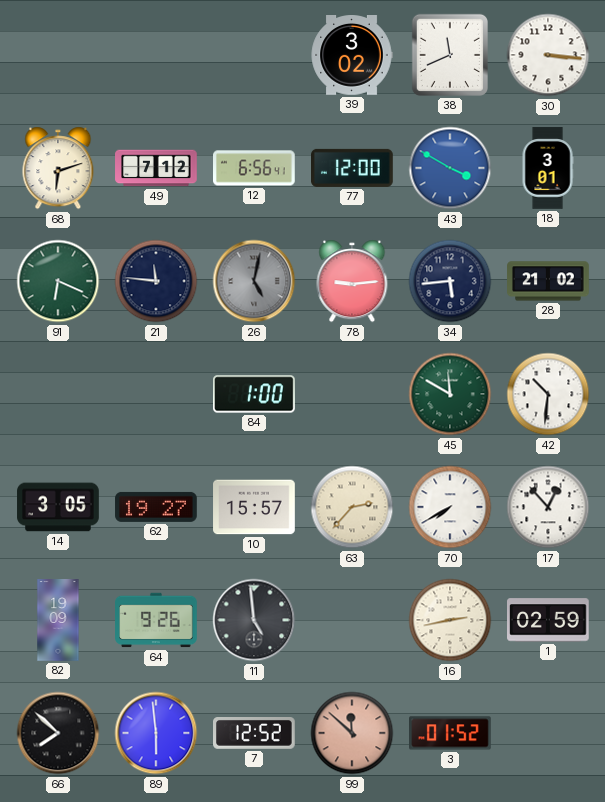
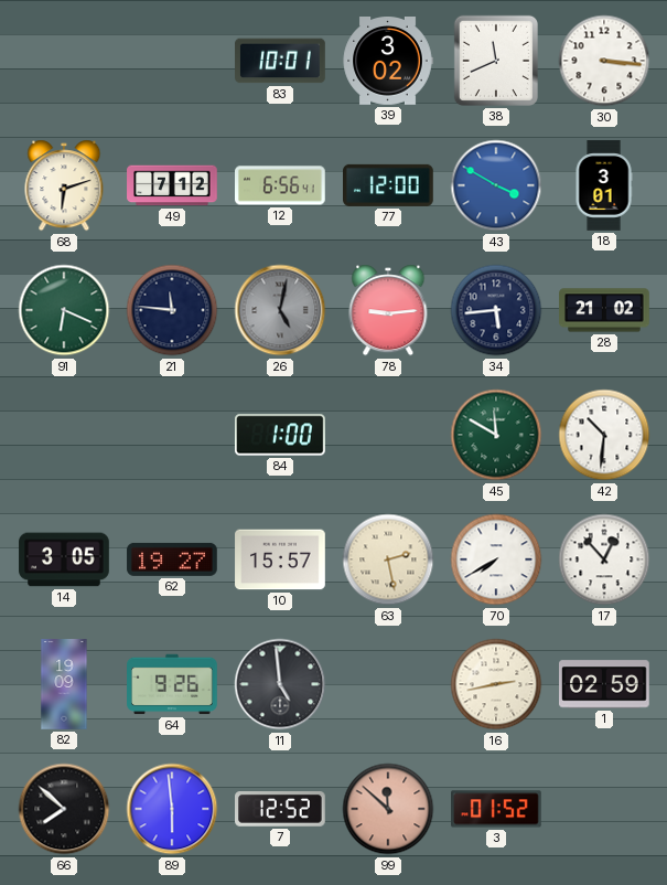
83: none -> 10:01
63: 2:37 -> 2:28
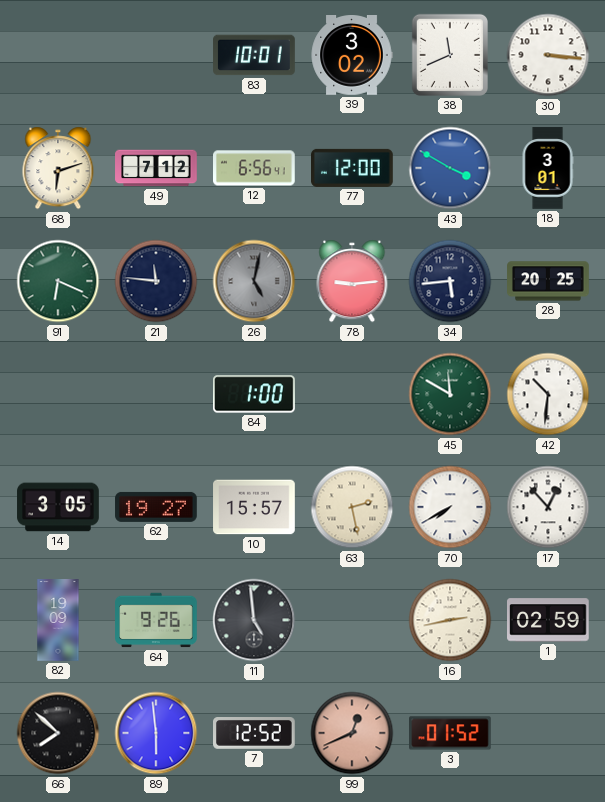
28: 21:02 -> 20:25
99: 11:52 -> 12:41
